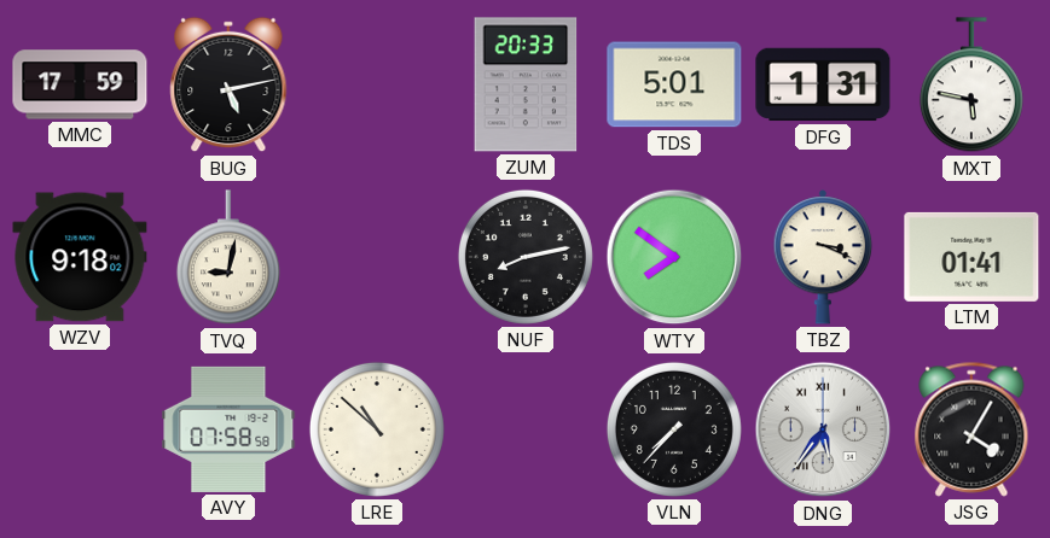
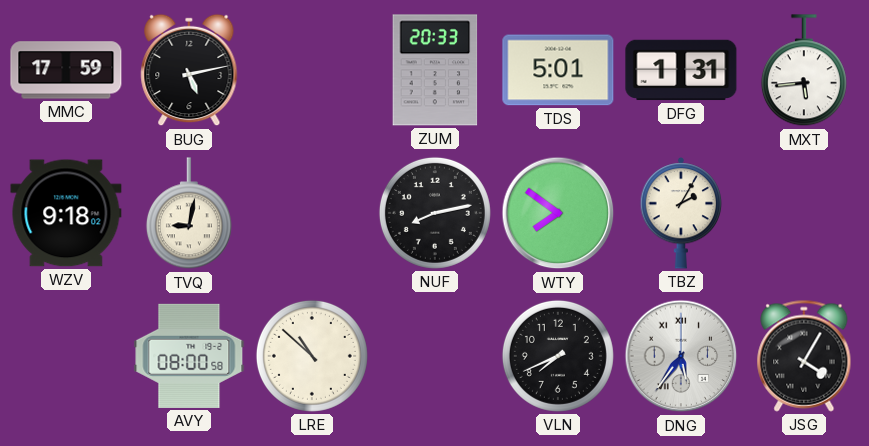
MXT: 5:47 -> 5:44
TBZ: 3:19 -> 2:05
LTM: 01:41 -> none
AVY: 07:58 -> 08:00
VLN: 7:37 -> 7:41
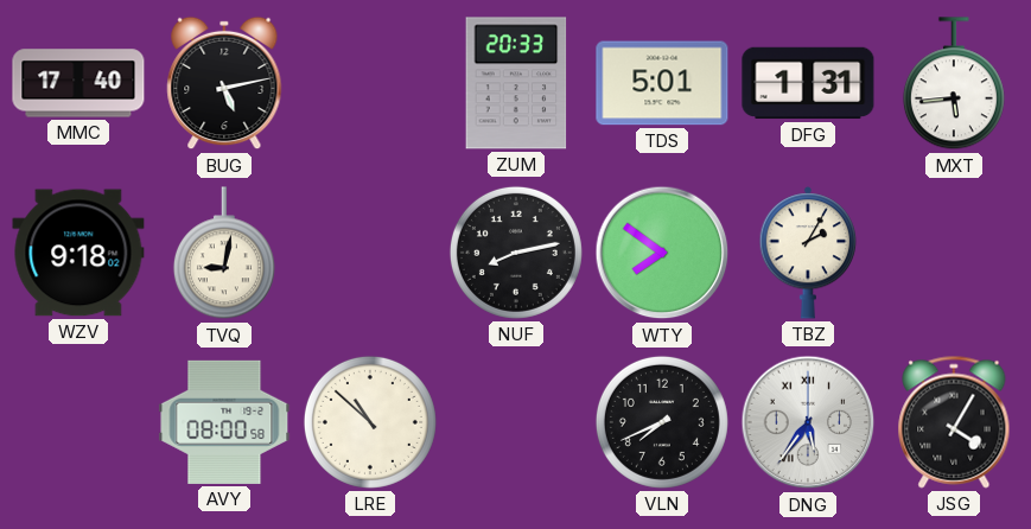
MMC: 17:59 -> 17:40
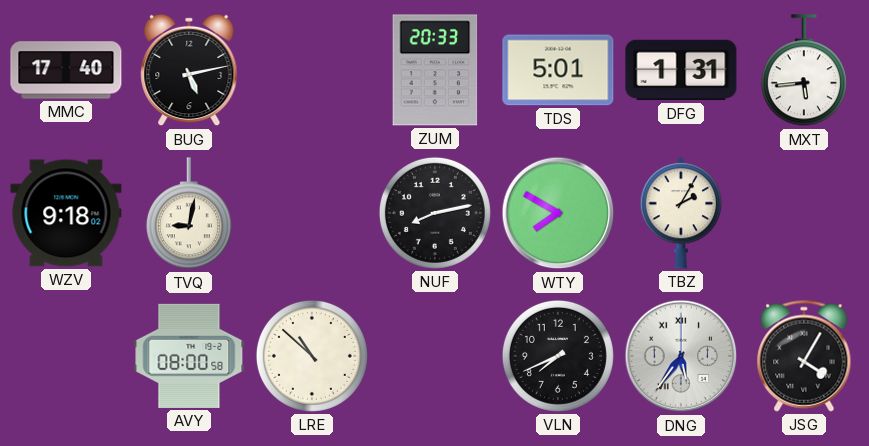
WTY: 7:51 -> 7:50
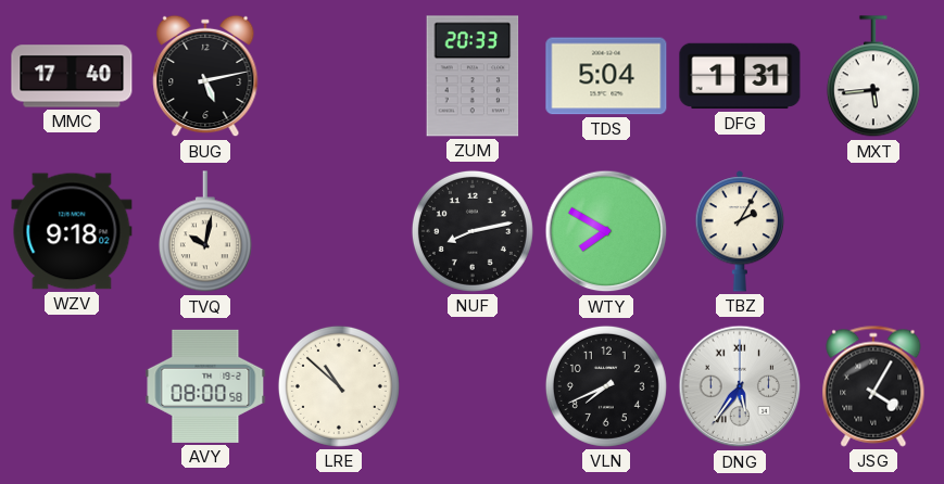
TDS: 5:01 -> 5:04
TVQ: 9:02 -> 10:02
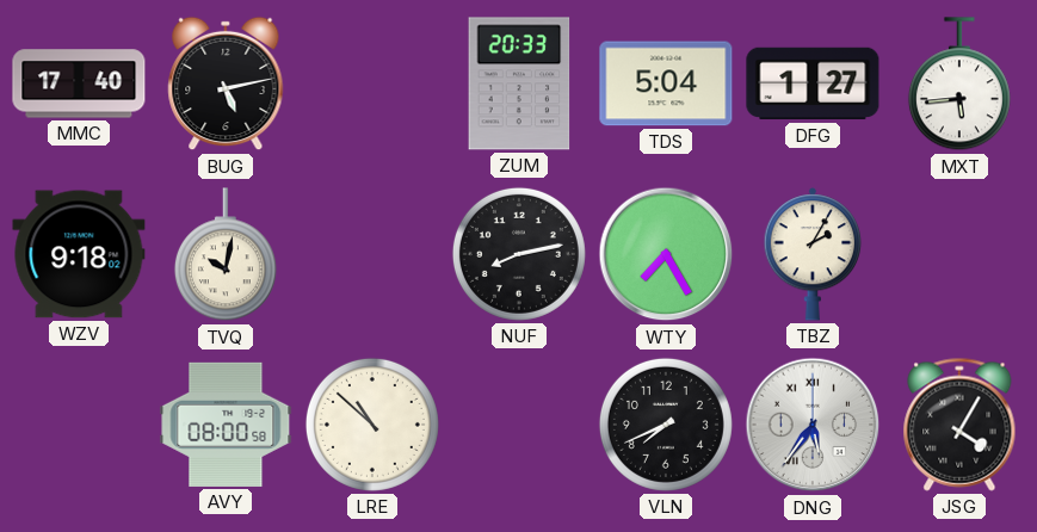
DFG: 1:31 -> 1:27
WTY: 7:50 -> 7:25
